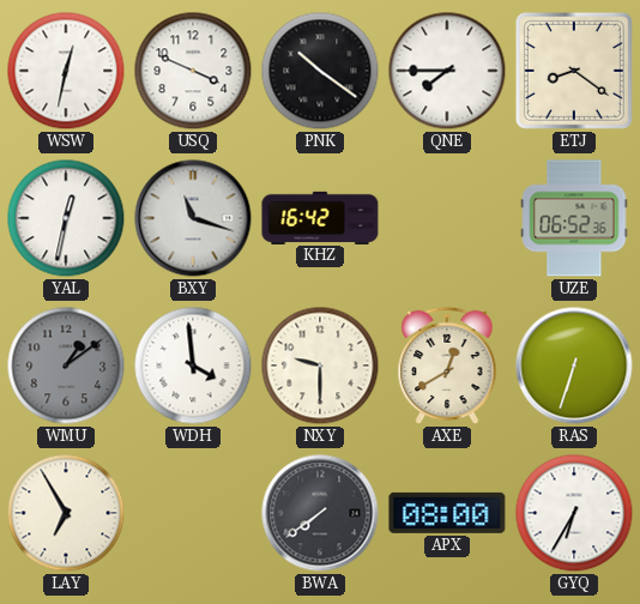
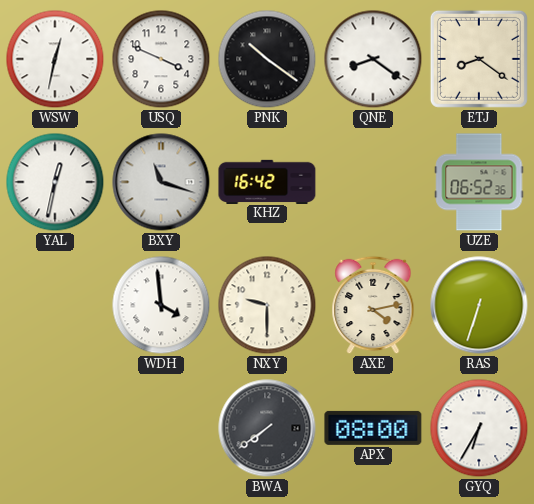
QNE: 7:45 -> 8:21
WMU: 1:09 -> none
AXE: 12:40 -> 4:13
LAY: 6:55 -> none
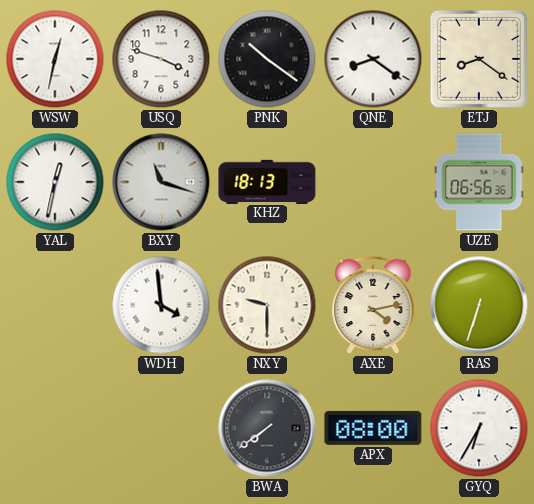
USQ: 3:49 -> 3:48
KHZ: 16:42 -> 18:13
UZE: 06:52 -> 06:56
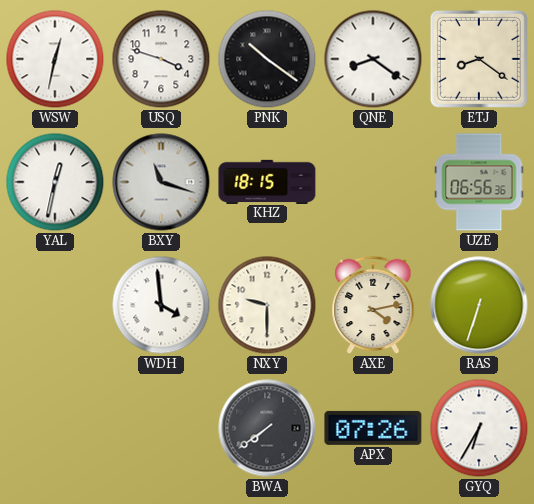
KHZ: 18:13 -> 18:15
APX: 08:00 -> 07:26
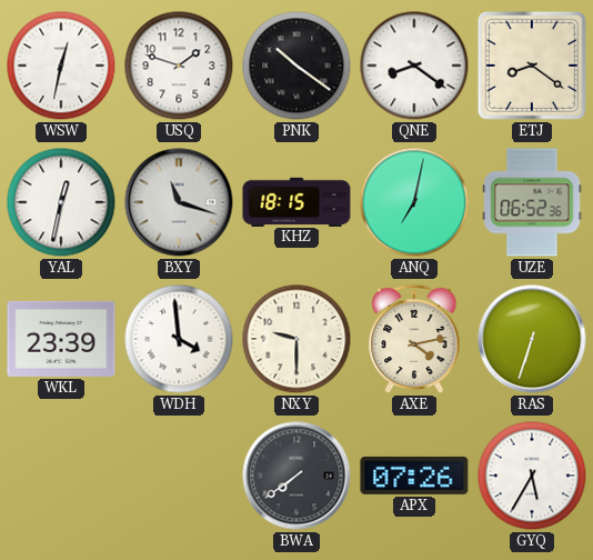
USQ: 3:48 -> 1:48
ANQ: none -> 7:02
UZE: 06:56 -> 06:52
WKL: none -> 23:39
GYQ: 6:35 -> 5:35
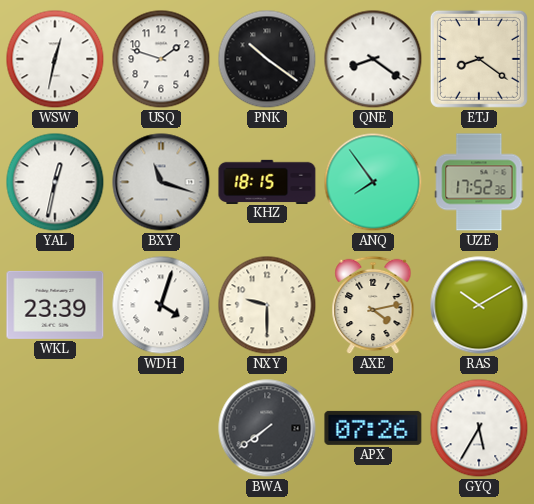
ANQ: 7:02 -> 7:54
UZE: 06:52 -> 17:52
WDH: 3:59 -> 4:03
RAS: 6:33 -> 10:10
